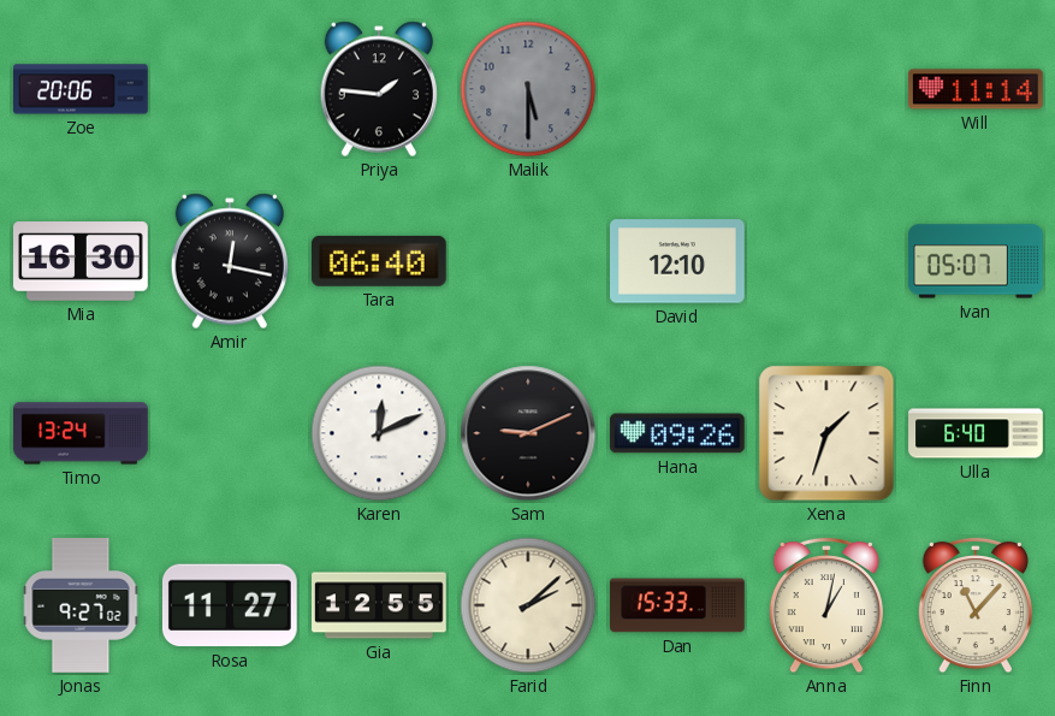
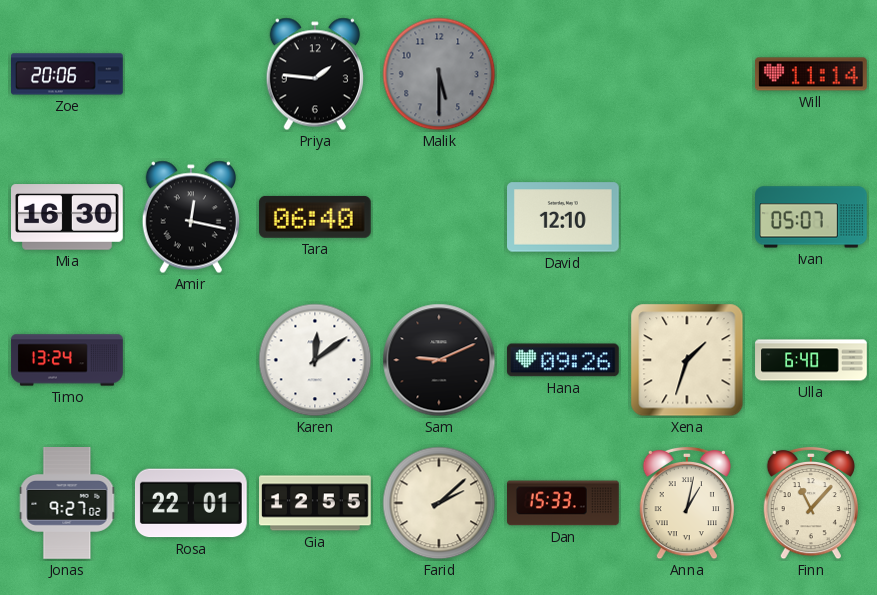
Karen: 12:11 -> 12:09
Rosa: 11:27 -> 22:01
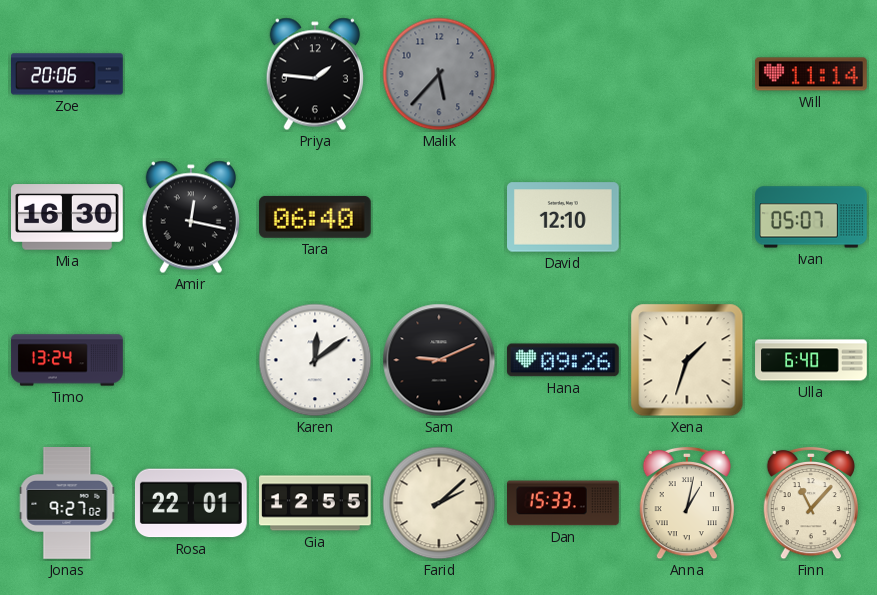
Malik: 5:30 -> 5:37
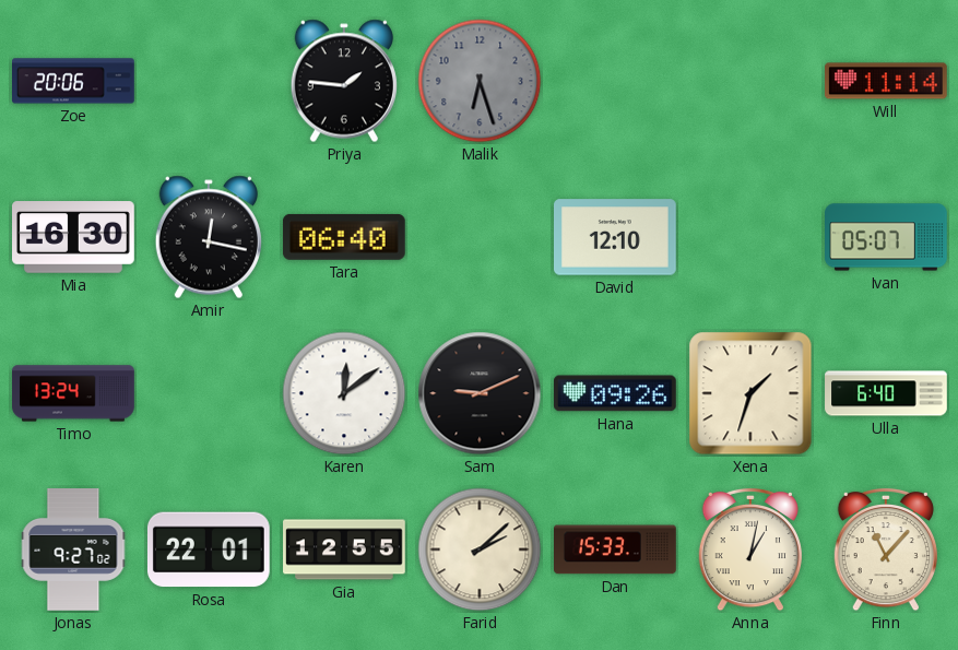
Malik: 5:37 -> 6:27
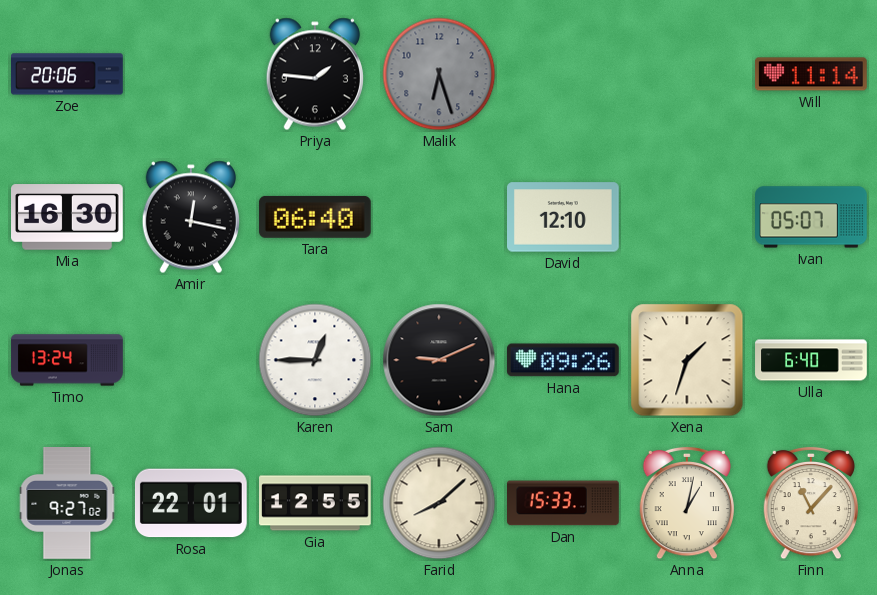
Karen: 12:09 -> 12:45
Farid: 2:08 -> 8:08
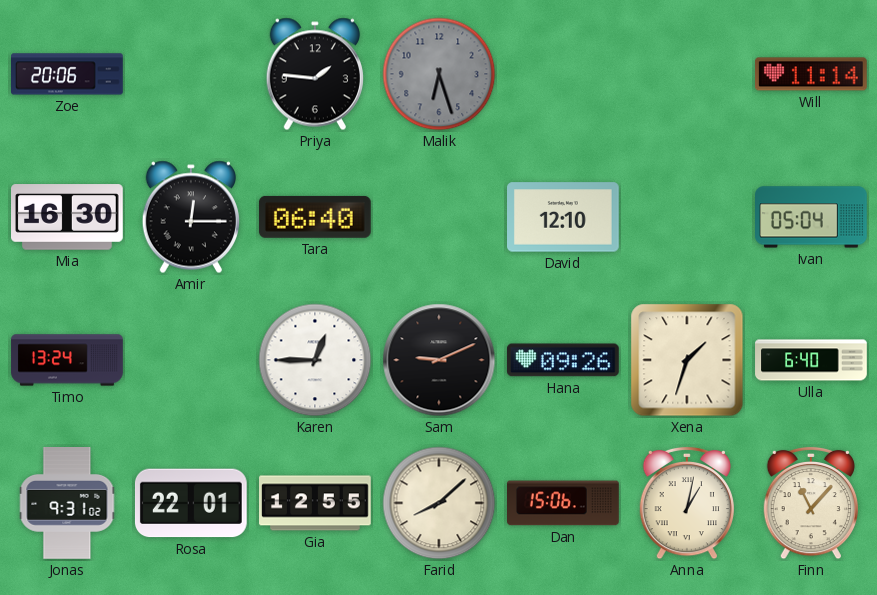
Amir: 12:17 -> 12:15
Ivan: 05:07 -> 05:04
Jonas: 9:27 -> 9:31
Dan: 15:33 -> 15:06
